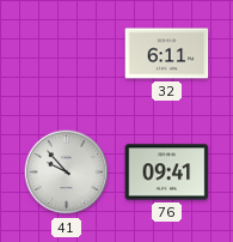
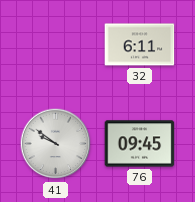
41: 9:53 -> 9:51
76: 09:41 -> 09:45
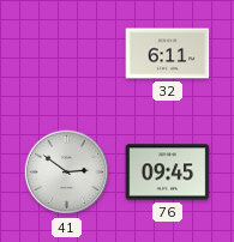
41: 9:51 -> 2:51
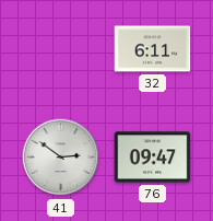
76: 09:45 -> 09:47
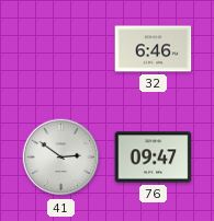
32: 6:11 -> 6:46
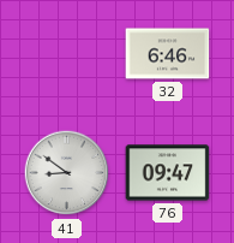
41: 2:51 -> 8:51
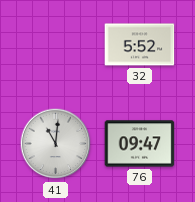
32: 6:46 -> 5:52
41: 8:51 -> 11:01
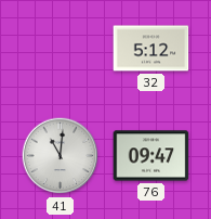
32: 5:52 -> 5:12
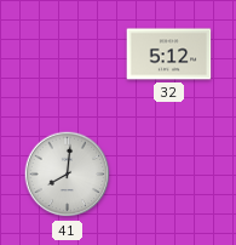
41: 11:01 -> 8:01
76: 09:47 -> none
